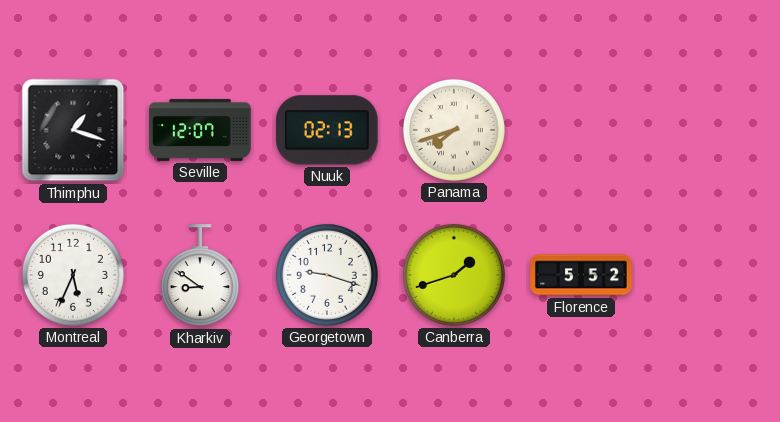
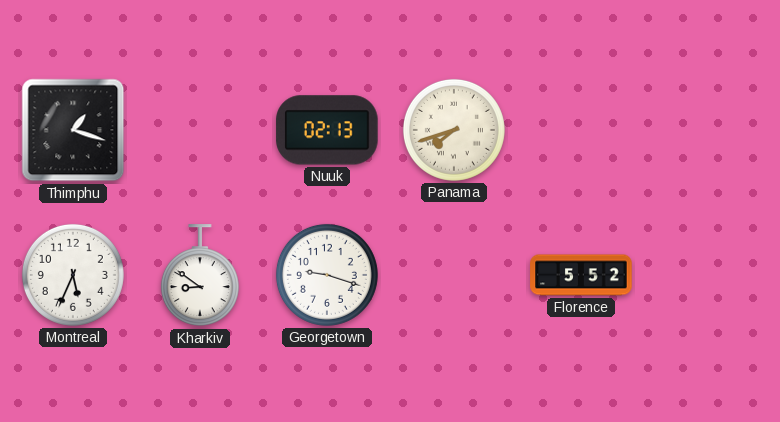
Seville: 12:07 -> none
Canberra: 1:42 -> none
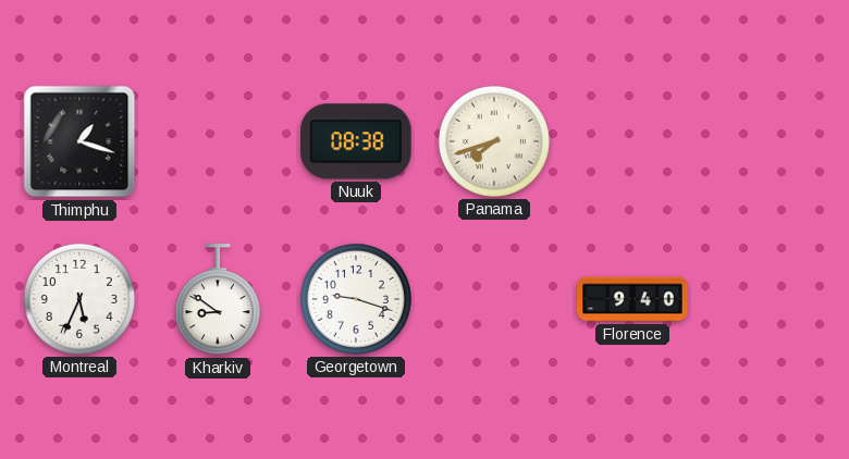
Nuuk: 02:13 -> 08:38
Florence: 5:52 -> 9:40
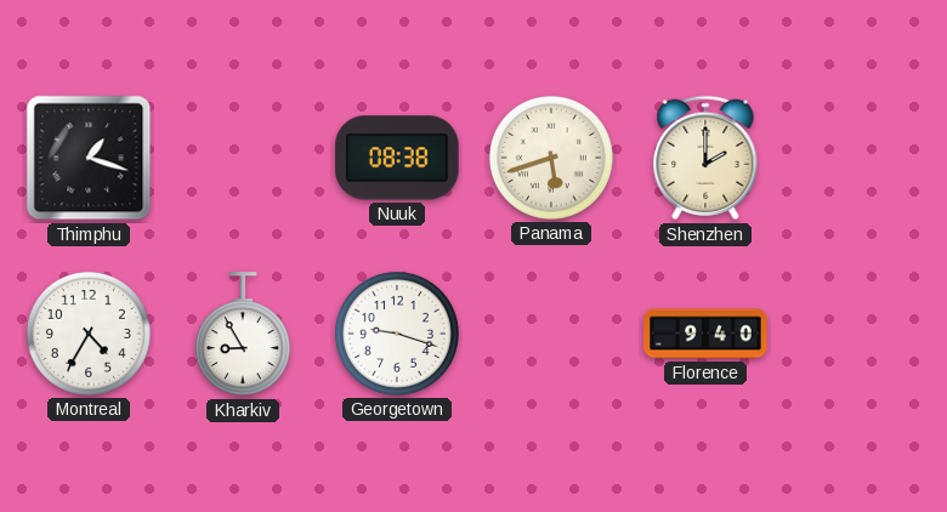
Panama: 7:42 -> 5:42
Shenzhen: none -> 2:00
Montreal: 5:34 -> 4:35
Kharkiv: 8:51 -> 8:55
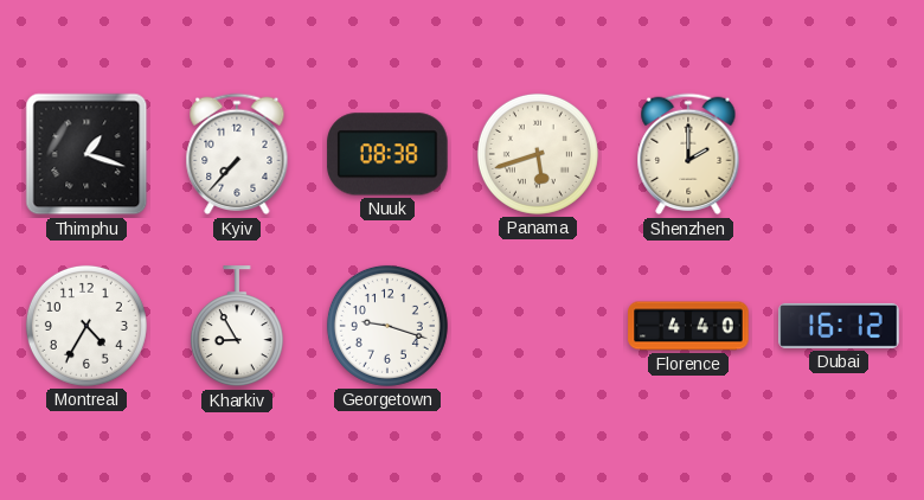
Kyiv: none -> 7:37
Florence: 9:40 -> 4:40
Dubai: none -> 16:12
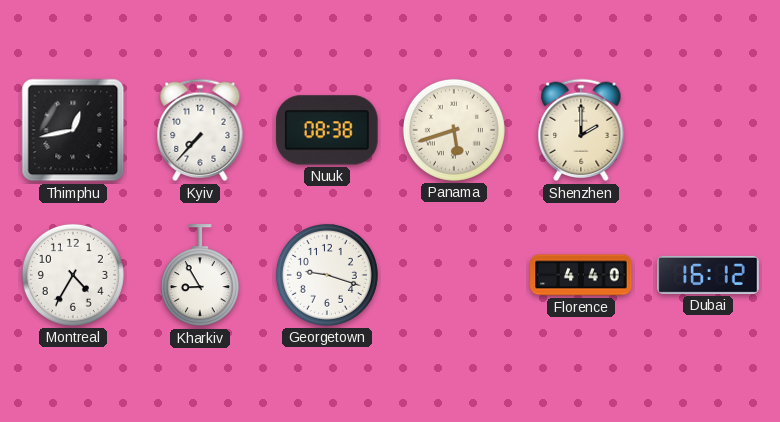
Thimphu: 1:18 -> 12:43
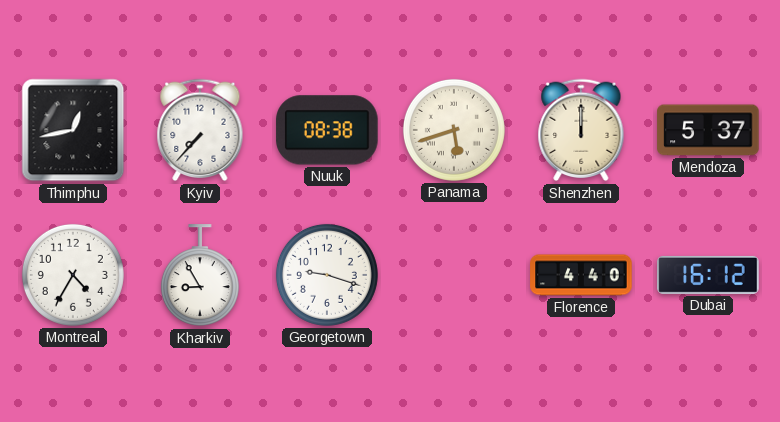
Shenzhen: 2:00 -> 12:00
Mendoza: none -> 5:37
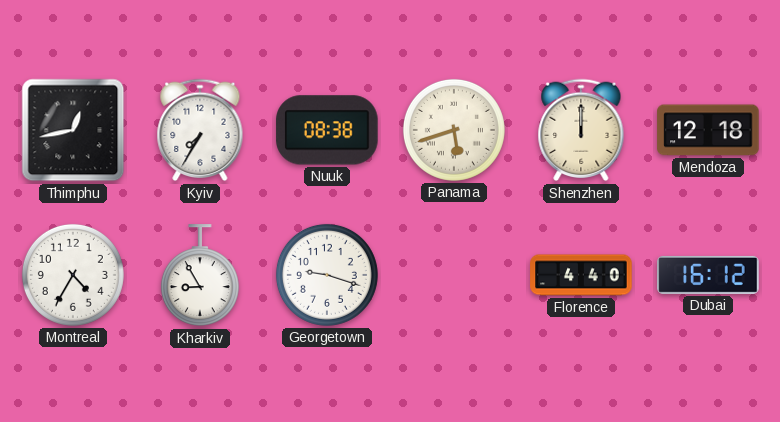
Kyiv: 7:37 -> 7:35
Mendoza: 5:37 -> 12:18
